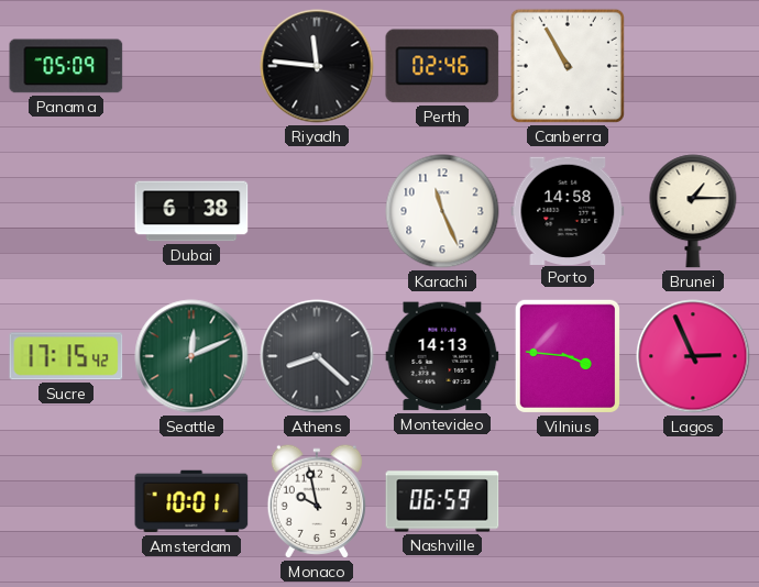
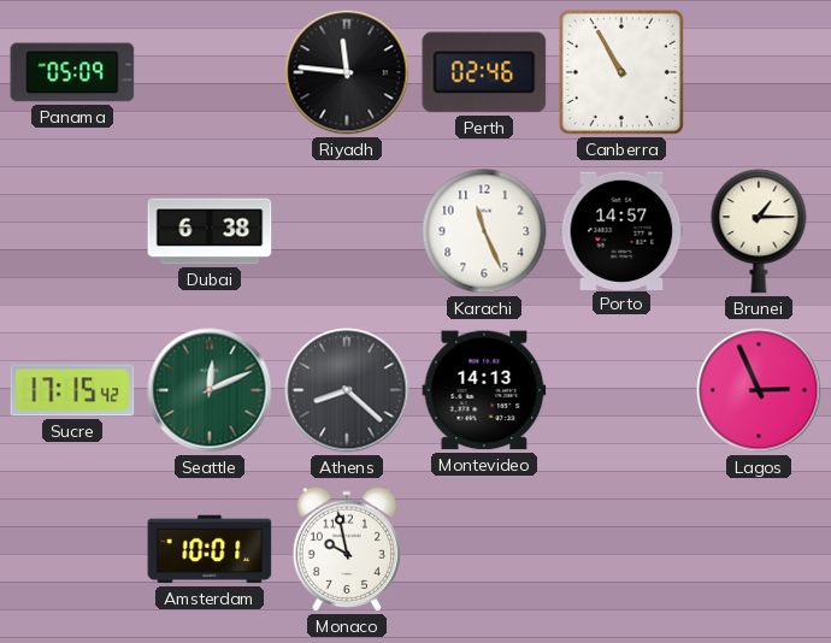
Porto: 14:58 -> 14:57
Vilnius: 3:46 -> none
Nashville: 06:59 -> none
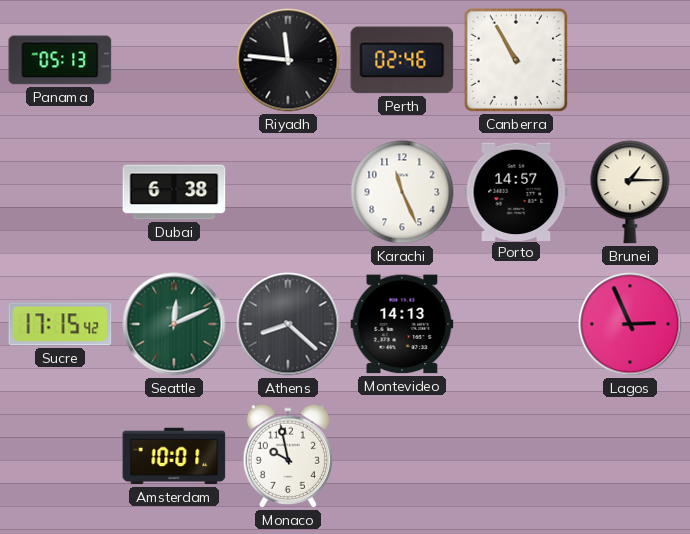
Panama: 05:09 -> 05:13
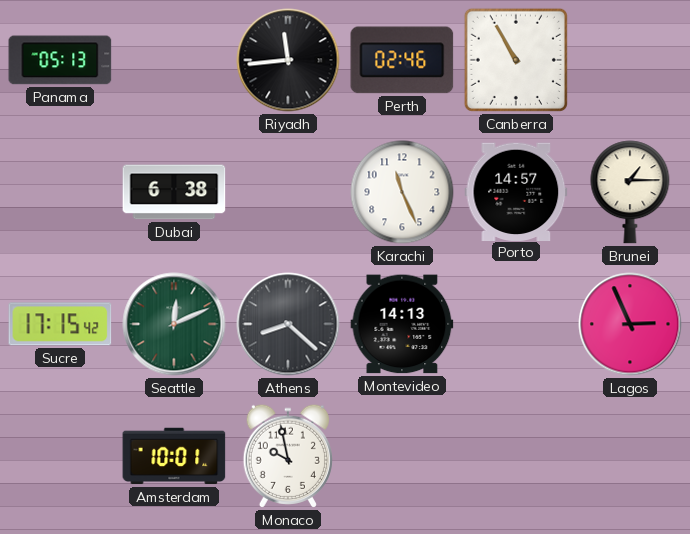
Riyadh: 11:46 -> 11:44
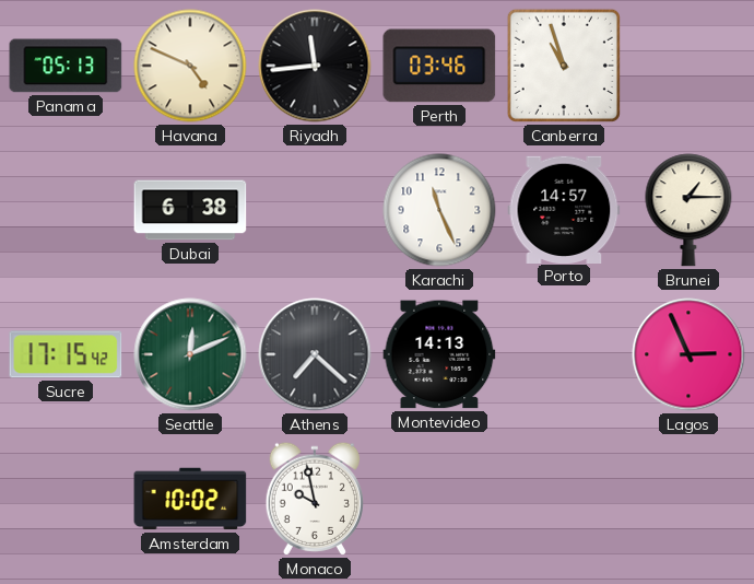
Havana: none -> 4:49
Perth: 02:46 -> 03:46
Canberra: 10:55 -> 10:57
Athens: 8:22 -> 7:22
Amsterdam: 10:01 -> 10:02
